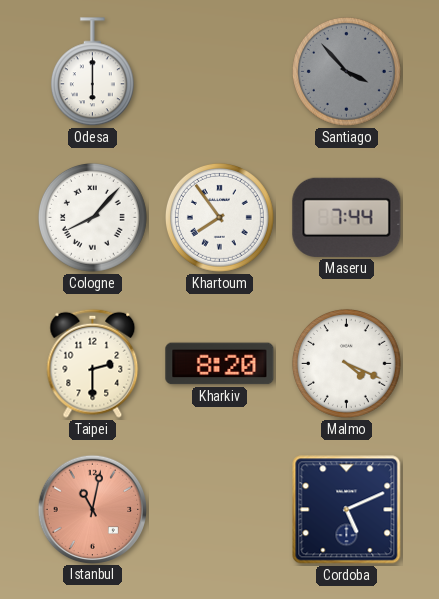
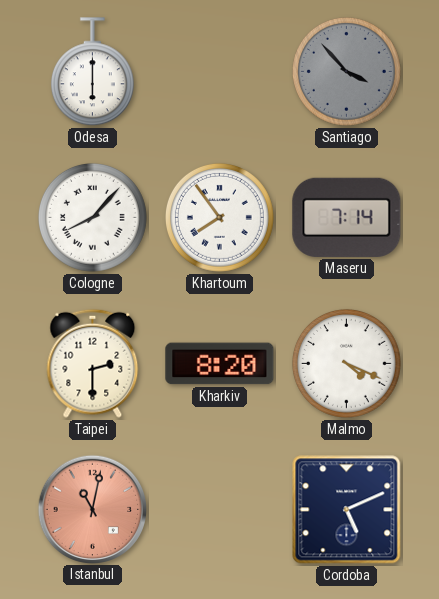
Maseru: 7:44 -> 7:14
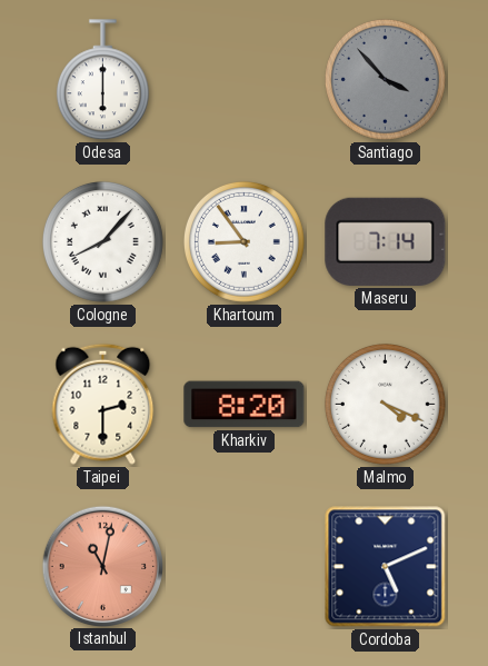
Khartoum: 7:54 -> 8:54
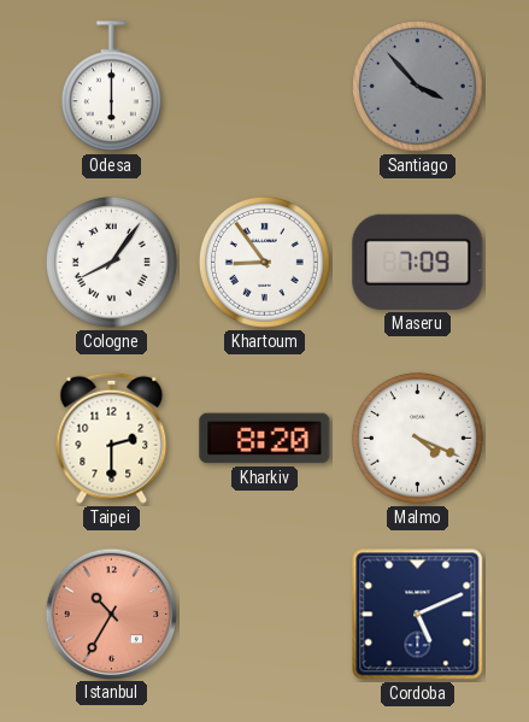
Cologne: 8:07 -> 8:06
Maseru: 7:14 -> 7:09
Istanbul: 11:02 -> 10:35
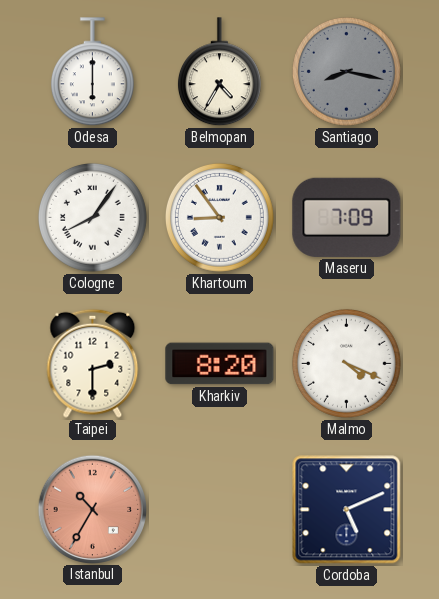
Belmopan: none -> 4:35
Santiago: 3:53 -> 8:17
